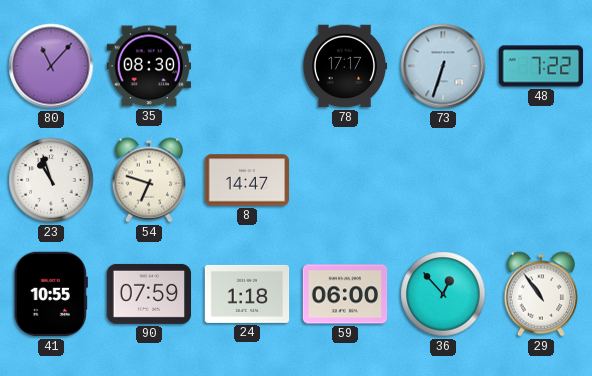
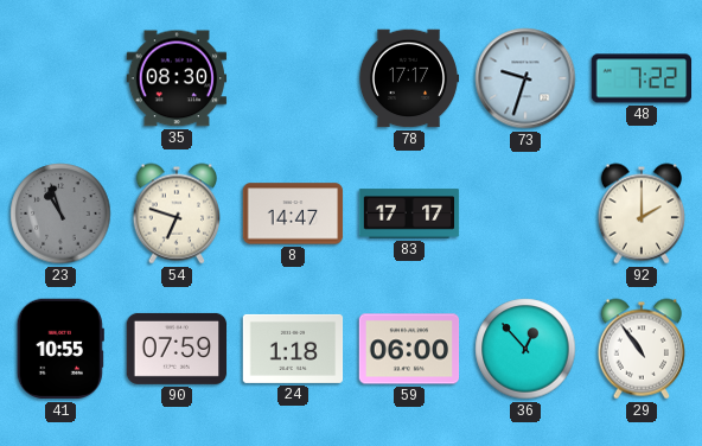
80: 11:07 -> none
73: 6:33 -> 9:33
23 dial: white -> grey
83: none -> 17:17
92: none -> 2:00
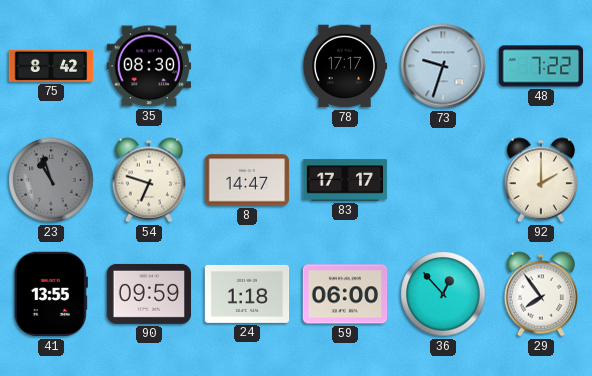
75: none -> 8:42
41: 10:55 -> 13:55
90: 07:59 -> 09:59
29: 10:54 -> 7:54
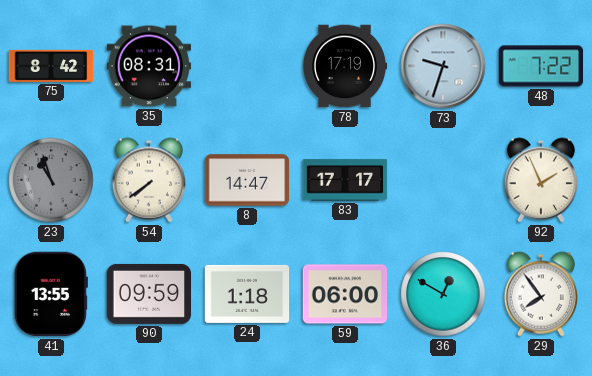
35: 08:30 -> 08:31
78: 17:17 -> 17:19
54: 6:48 -> 7:39
92: 2:00 -> 1:56
36: 12:53 -> 12:50
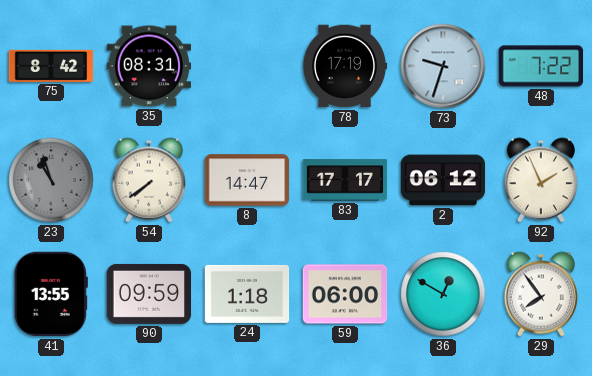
2: none -> 06:12
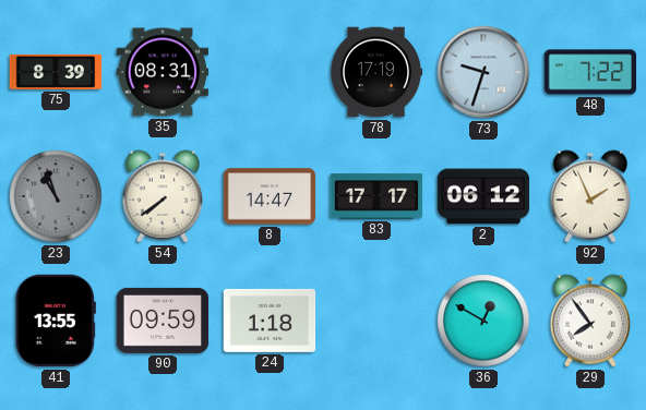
75: 8:42 -> 8:39
59: 06:00 -> none
